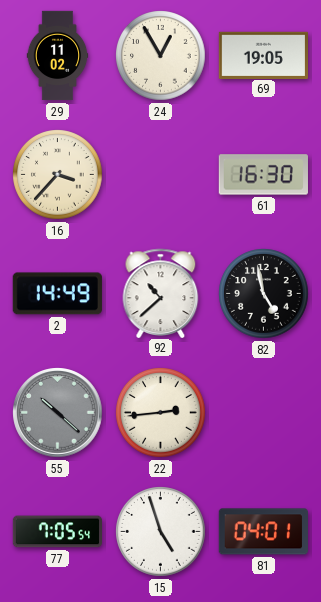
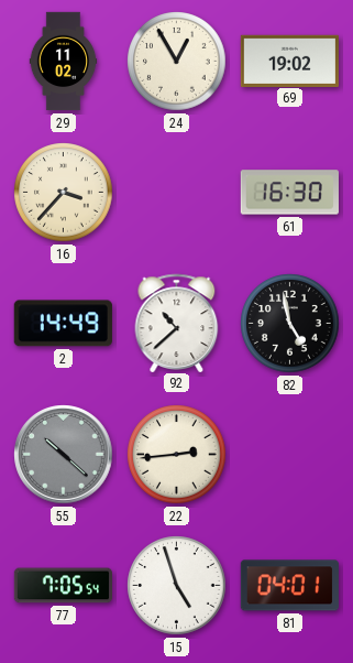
69: 19:05 -> 19:02
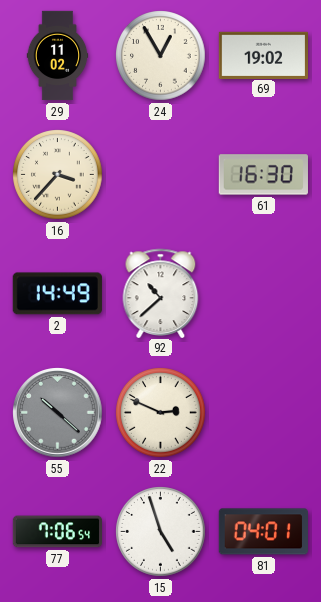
82: 4:58 -> none
22: 2:44 -> 2:49
77: 7:05 -> 7:06
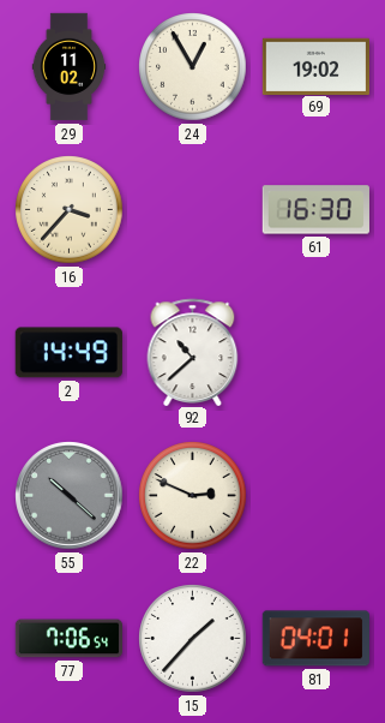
15: 4:57 -> 1:37
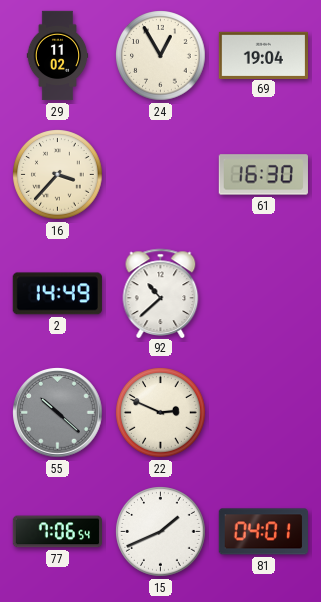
69: 19:02 -> 19:04
15: 1:37 -> 1:41
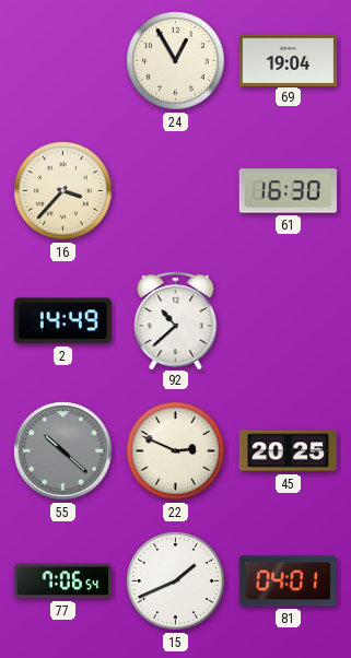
29: 11:02 -> none
45: none -> 20:25
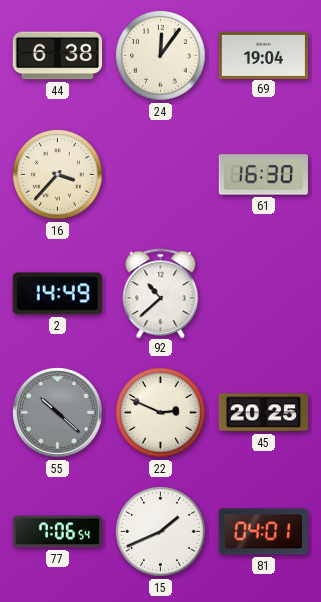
44: none -> 6:38
24: 12:55 -> 12:06
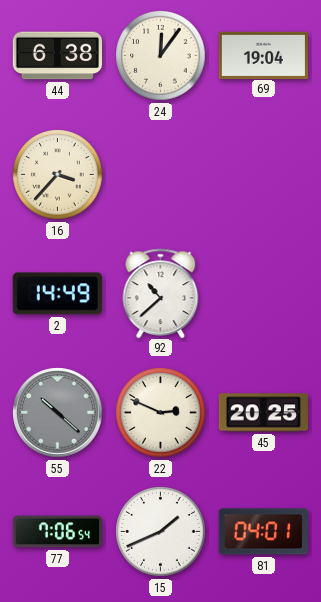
61: 16:30 -> none
